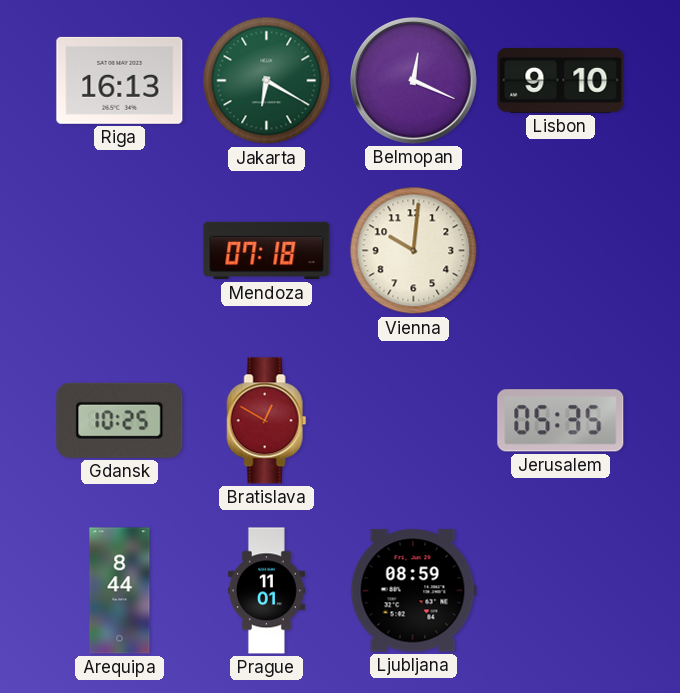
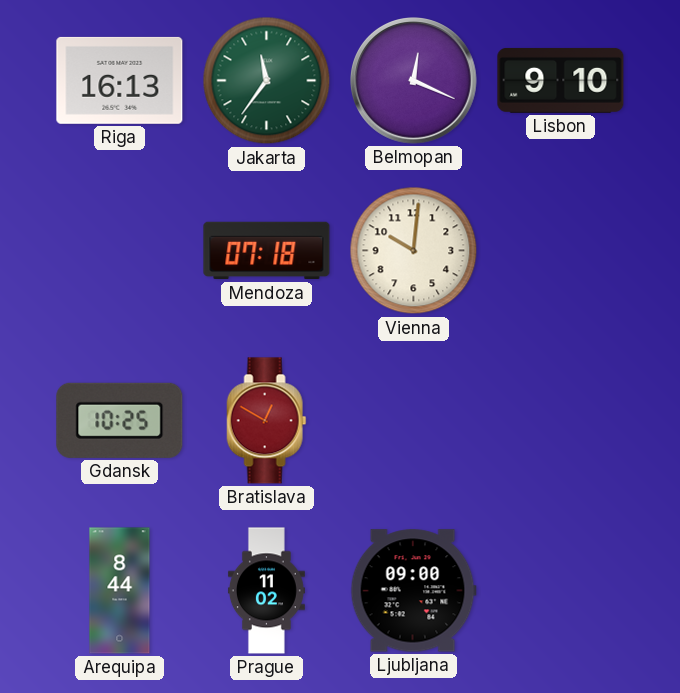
Jakarta: 6:20 -> 11:36
Jerusalem: 05:35 -> none
Prague: 11:01 -> 11:02
Ljubljana: 08:59 -> 09:00
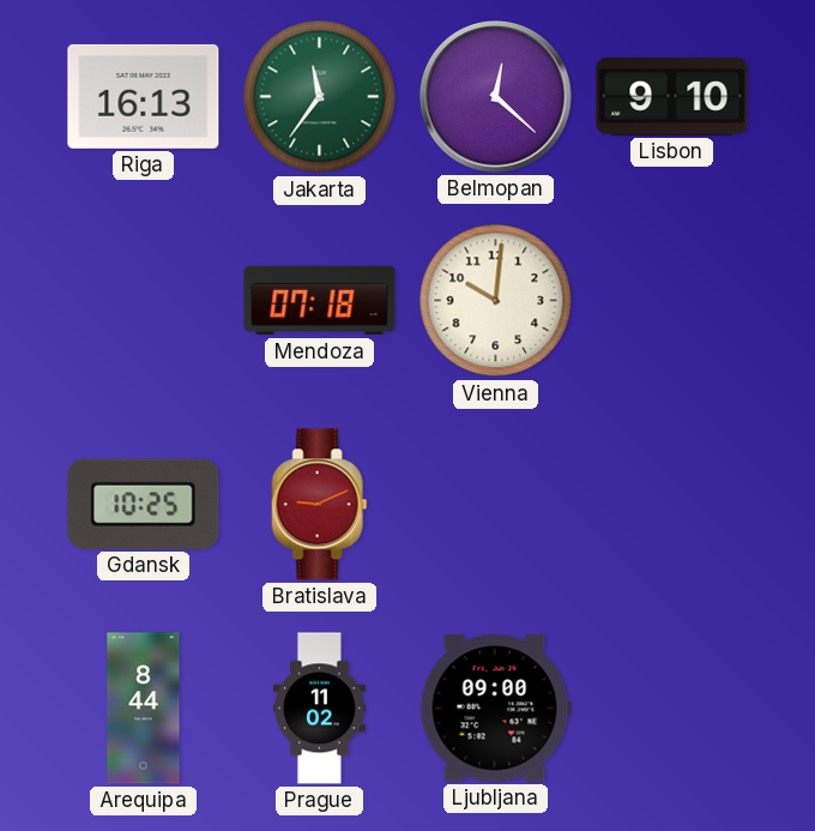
Belmopan: 12:19 -> 12:22
Bratislava: 12:50 -> 9:11
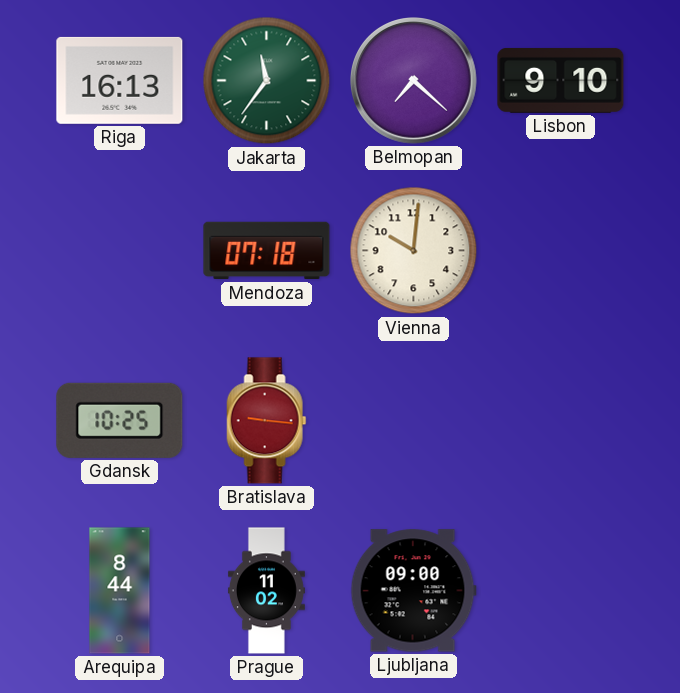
Belmopan: 12:22 -> 7:22
Bratislava: 9:11 -> 9:16
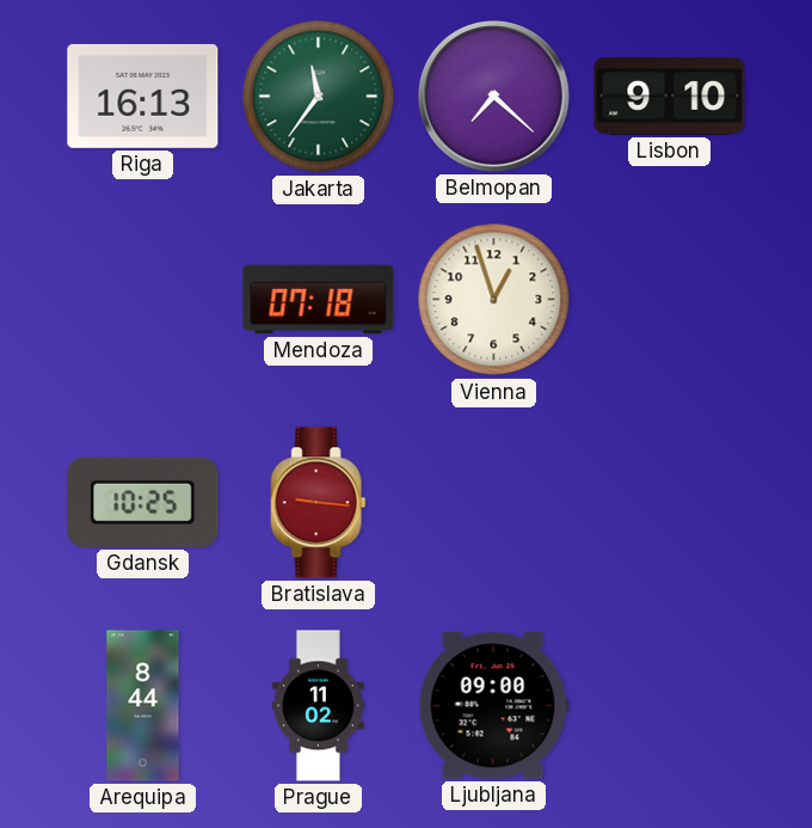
Vienna: 10:01 -> 12:57
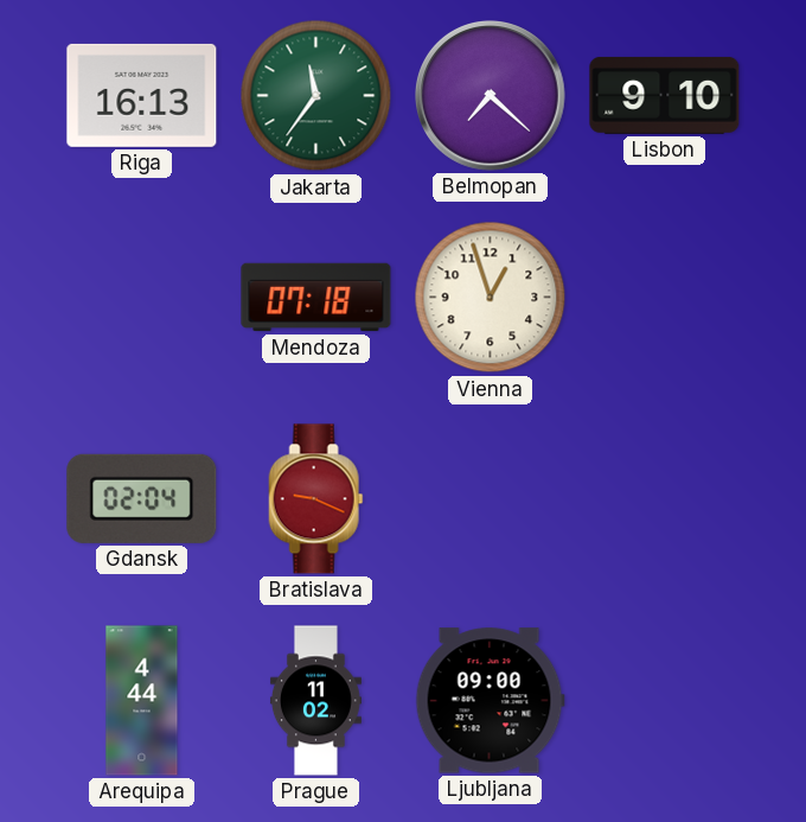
Gdansk: 10:25 -> 02:04
Bratislava: 9:16 -> 9:19
Arequipa: 8:44 -> 4:44
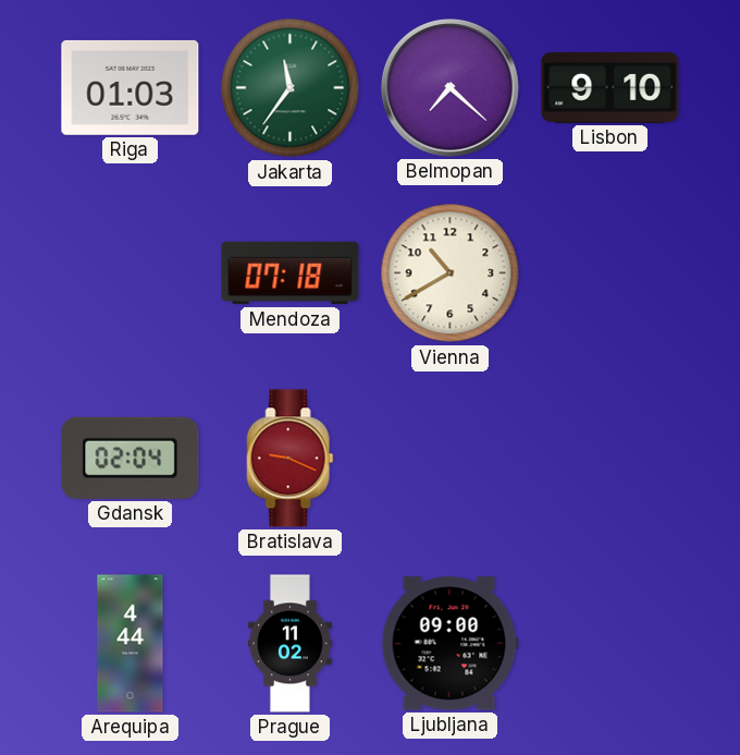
Riga: 16:13 -> 01:03
Vienna: 12:57 -> 10:40
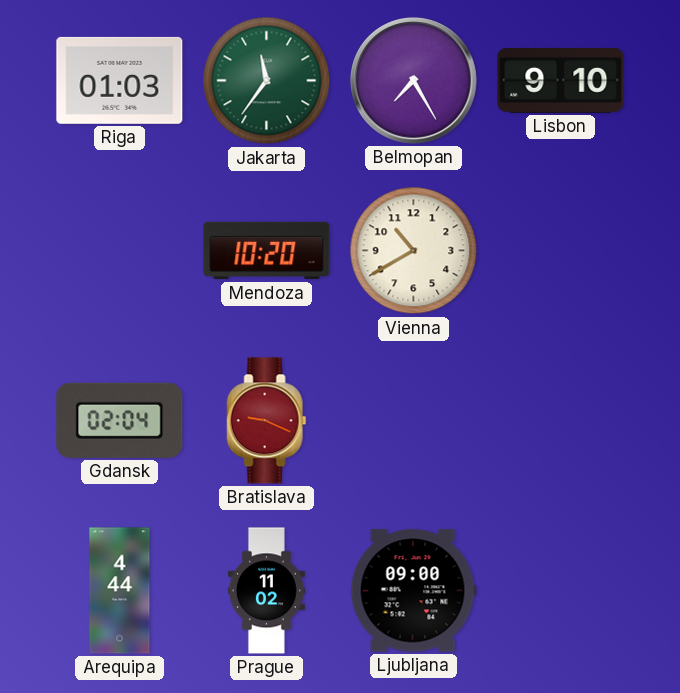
Belmopan: 7:22 -> 7:25
Mendoza: 07:18 -> 10:20
